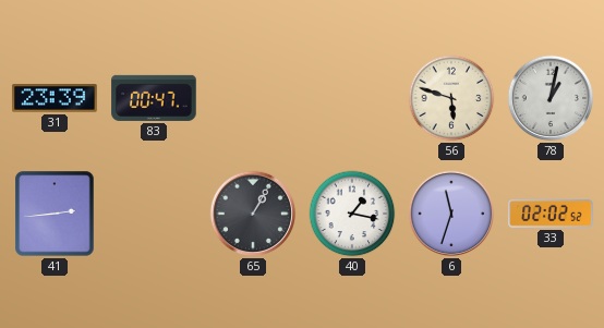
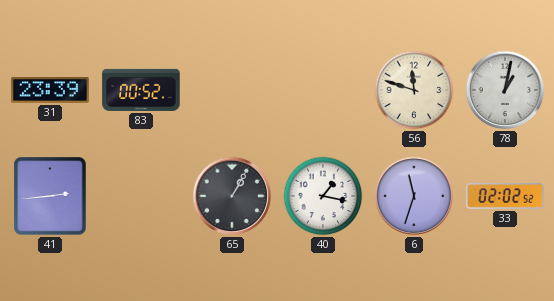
83: 00:47 -> 00:52
56: 5:48 -> 11:48
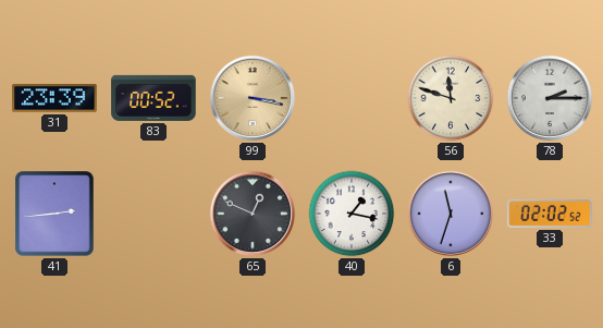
99: none -> 3:17
78: 1:02 -> 2:15
65: 1:05 -> 12:49
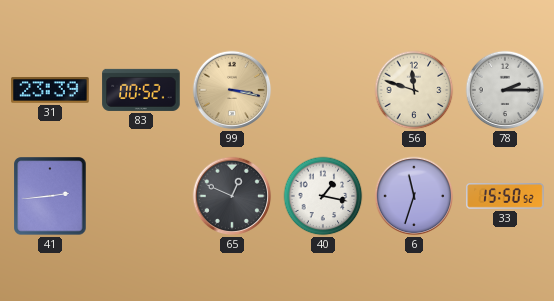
33: 02:02 -> 15:50
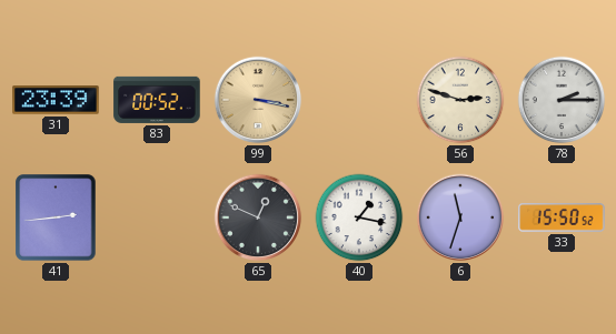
56: 11:48 -> 2:48
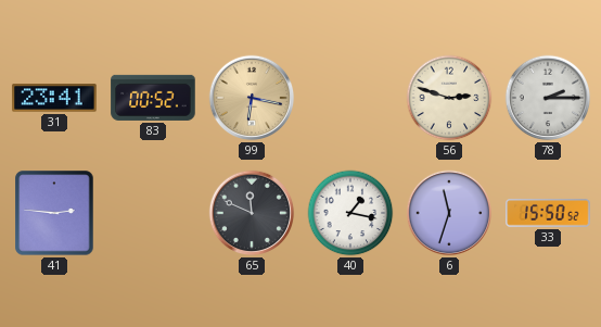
31: 23:39 -> 23:41
99: 3:17 -> 6:17
41: 2:44 -> 2:46
65: 12:49 -> 11:49
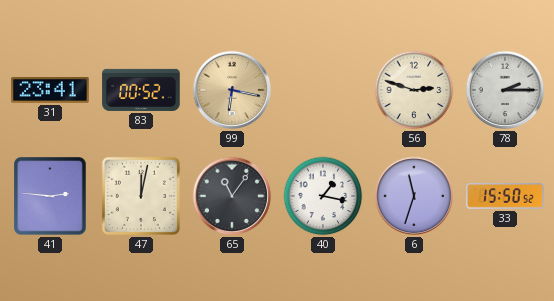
47: none -> 12:02
65: 11:49 -> 11:06
